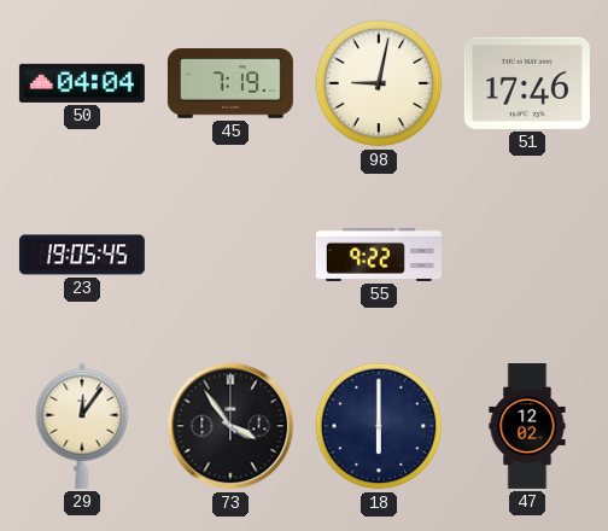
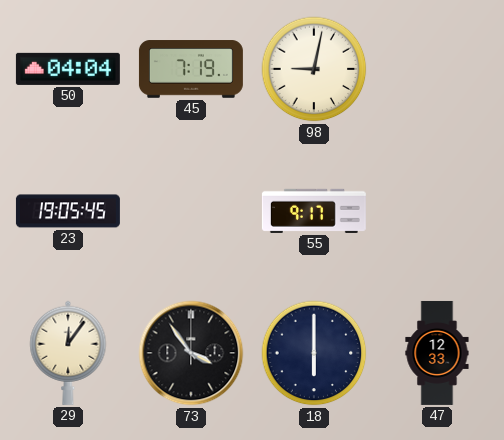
51: 17:46 -> none
55: 9:22 -> 9:17
47: 12:02 -> 12:33
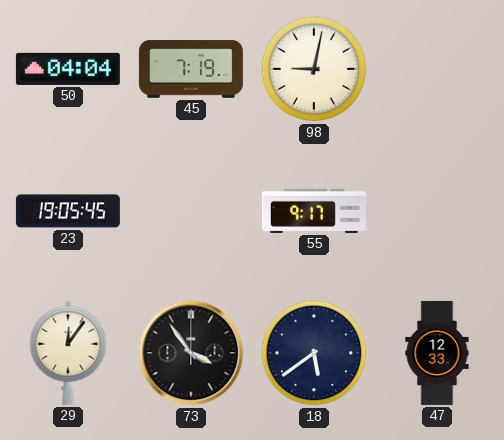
18: 6:00 -> 5:39
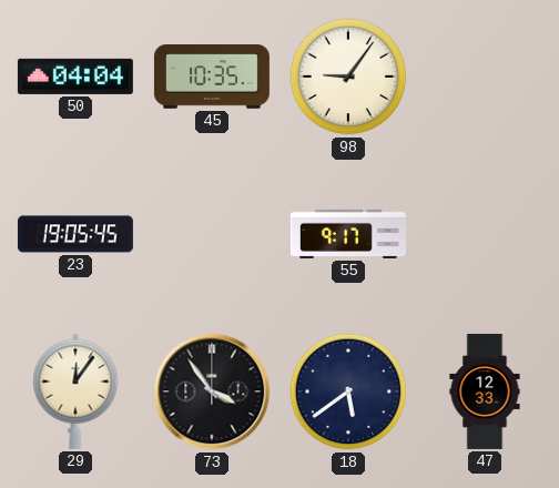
45: 7:19 -> 10:35
98: 9:02 -> 9:06
